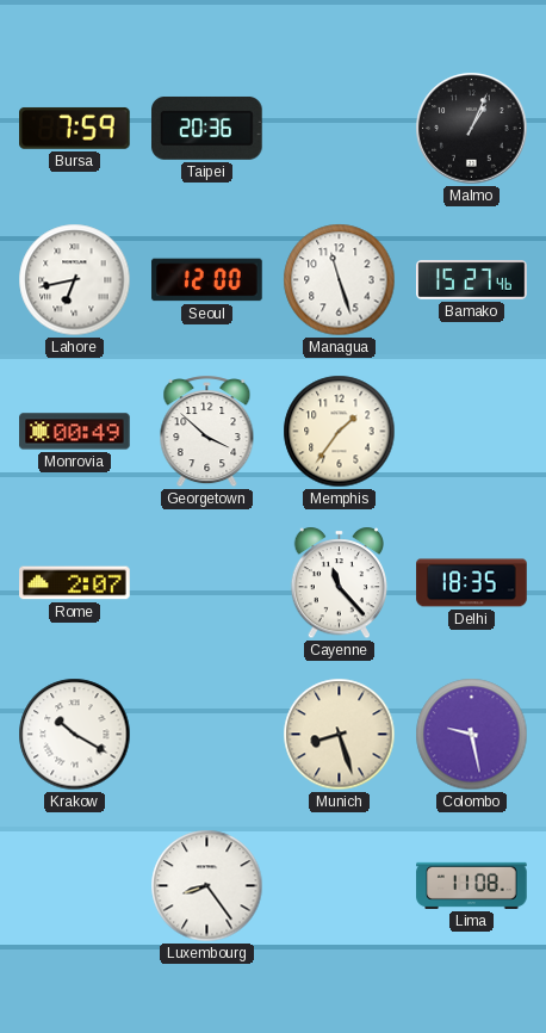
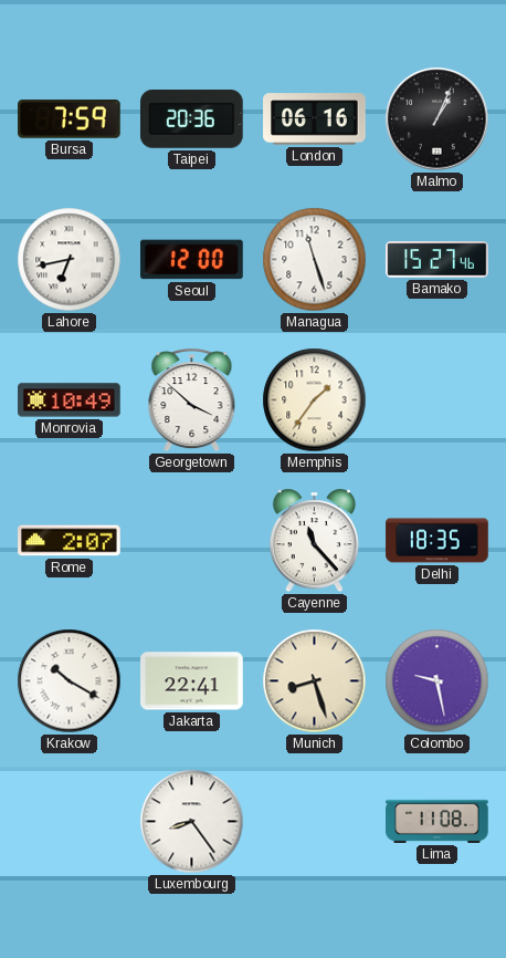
London: none -> 06:16
Monrovia: 00:49 -> 10:49
Jakarta: none -> 22:41
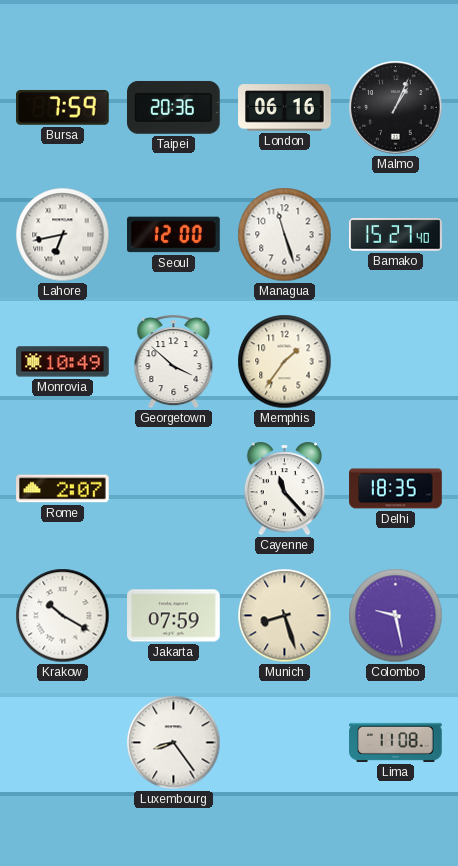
Bamako: 15:27:46 -> 15:27:40
Jakarta: 22:41 -> 07:59
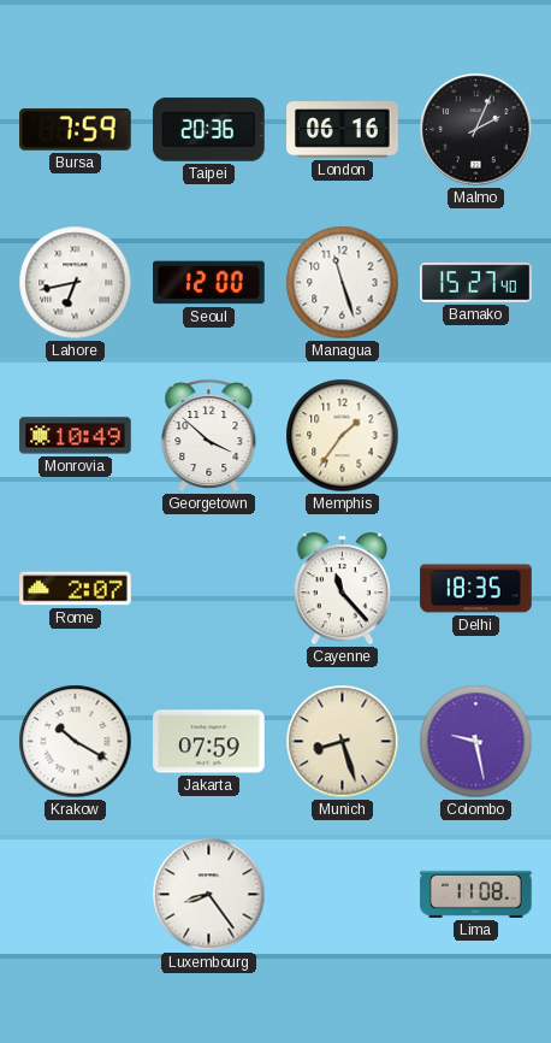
Malmo: 1:04 -> 2:04
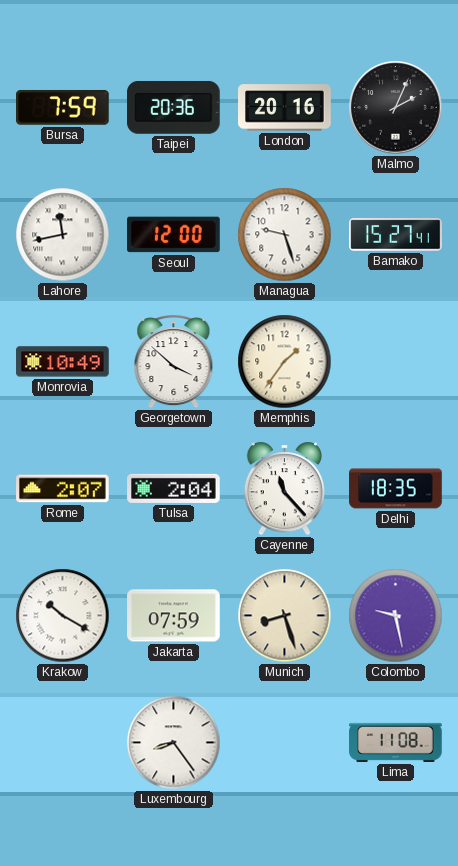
London: 06:16 -> 20:16
Lahore: 6:43 -> 11:43
Managua: 11:27 -> 9:27
Bamako: 15:27:40 -> 15:27:41
Tulsa: none -> 2:04
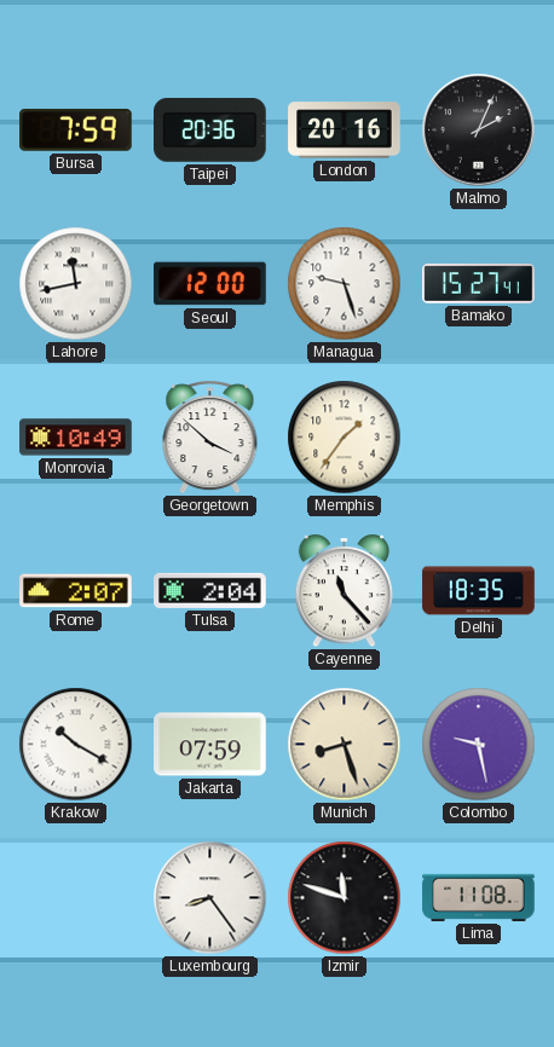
Izmir: none -> 11:48
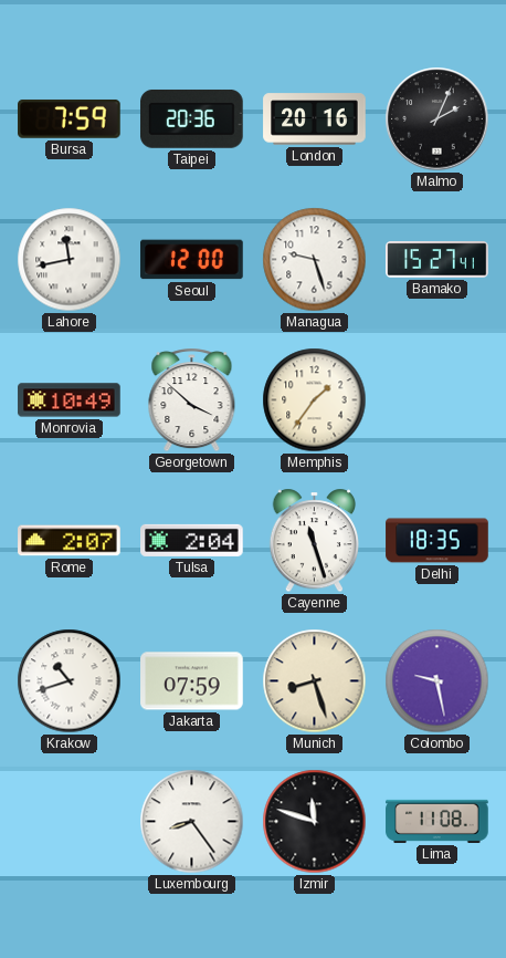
Cayenne: 11:23 -> 11:27
Krakow: 10:20 -> 10:42
